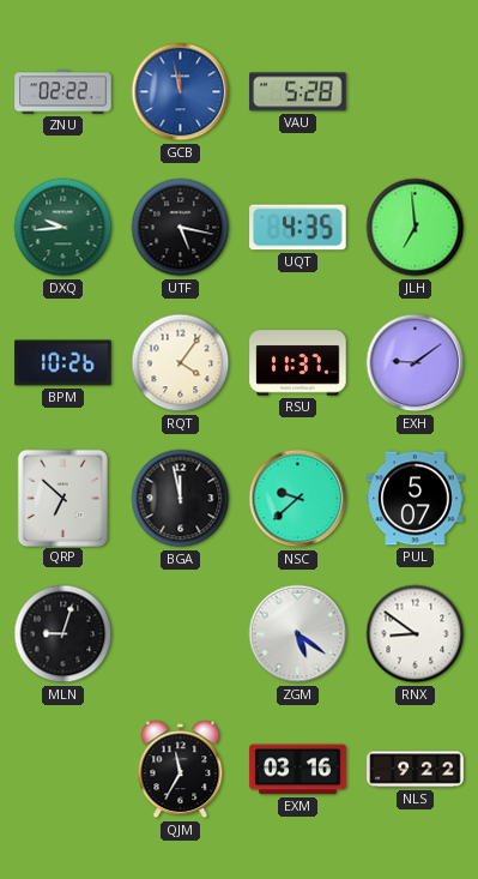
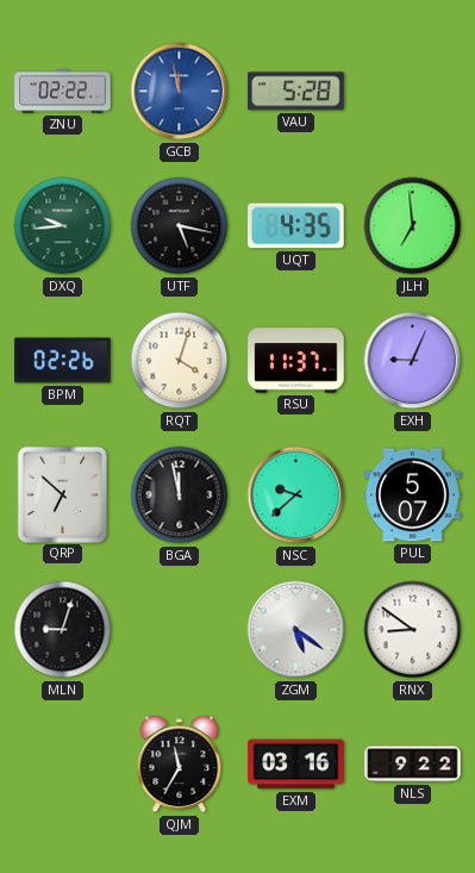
BPM: 10:26 -> 02:26
RQT: 4:06 -> 4:03
EXH: 9:09 -> 9:04
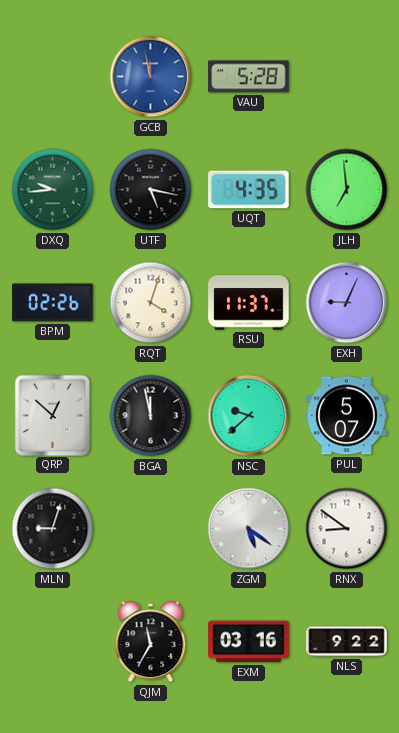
ZNU: 02:22 -> none
QRP: 6:52 -> 12:52
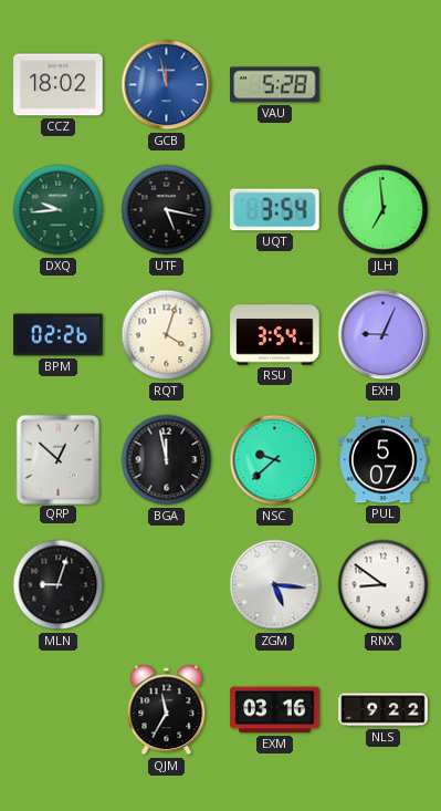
CCZ: none -> 18:02
UQT: 4:35 -> 3:54
RSU: 11:37 -> 3:54
ZGM: 5:21 -> 5:16
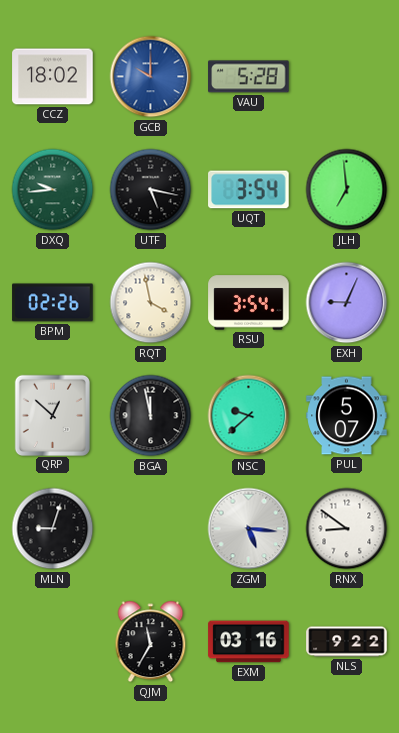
GCB: 11:58 -> 10:00
RQT: 4:03 -> 3:58
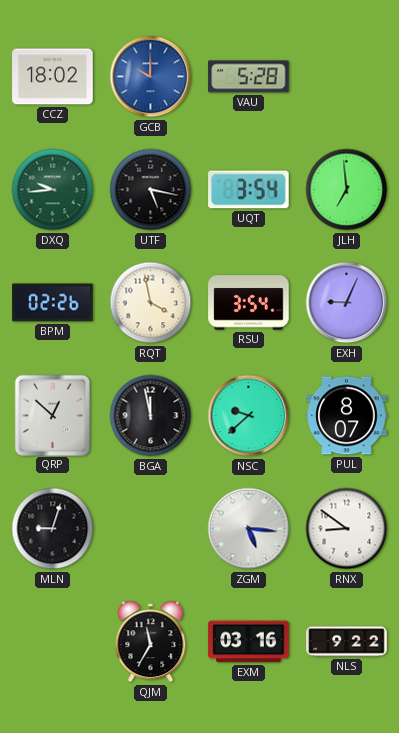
PUL: 5:07 -> 8:07
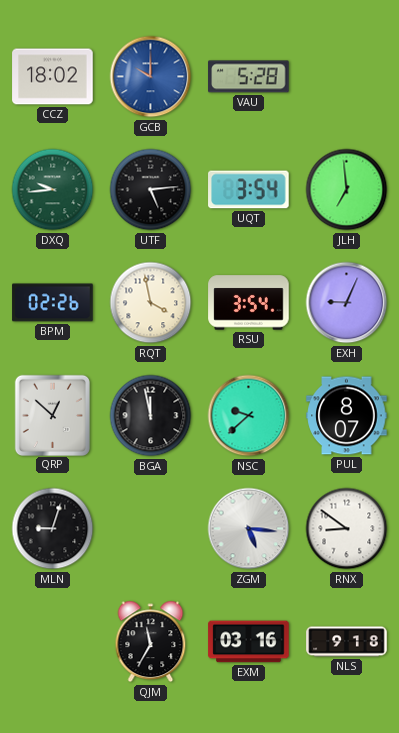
UTF: 5:17 -> 5:14
NLS: 9:22 -> 9:18
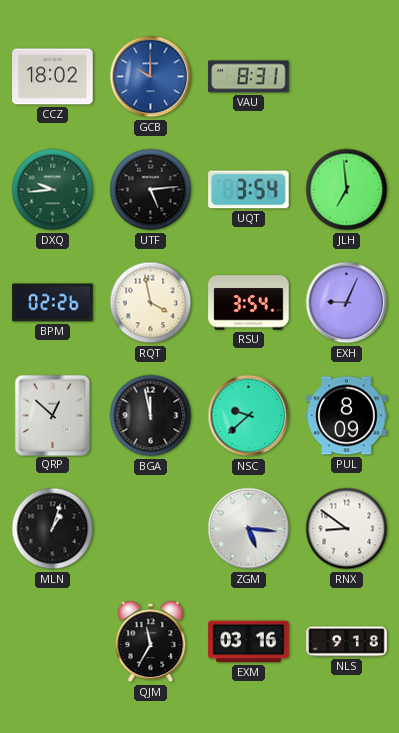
VAU: 5:28 -> 8:31
PUL: 8:07 -> 8:09
MLN: 9:03 -> 1:03
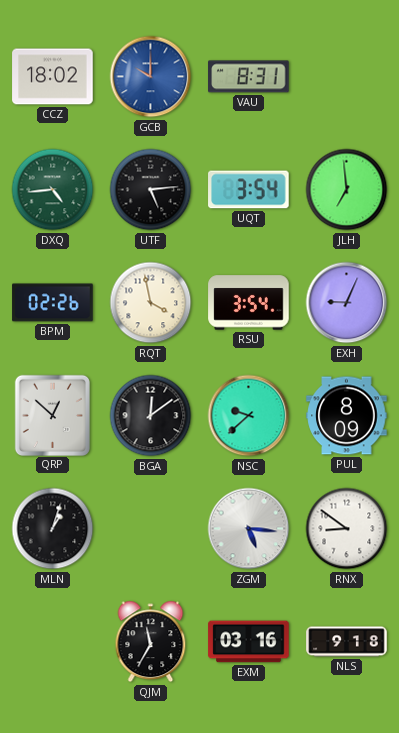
DXQ: 9:44 -> 4:44
BGA: 11:58 -> 12:09
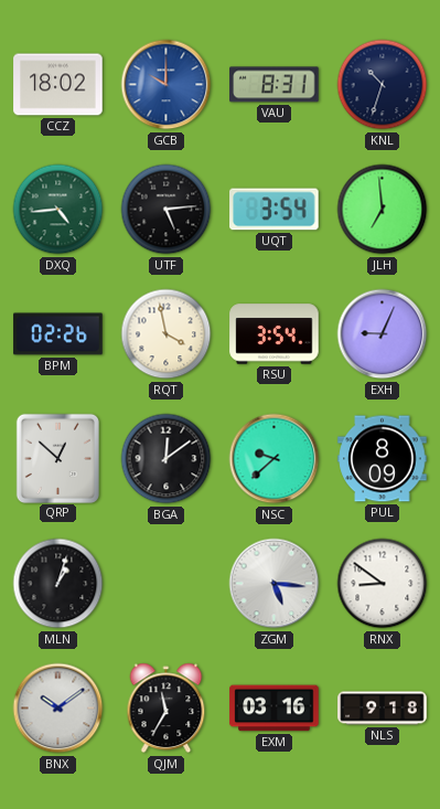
KNL: none -> 10:33
BNX: none -> 10:09
